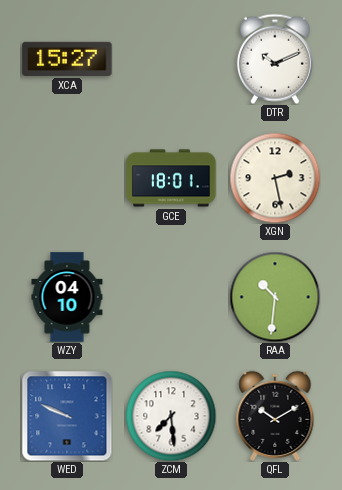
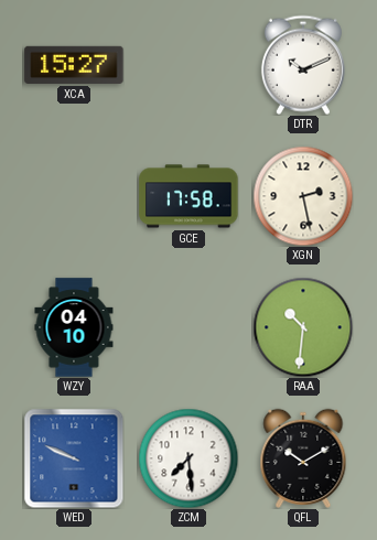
GCE: 18:01 -> 17:58
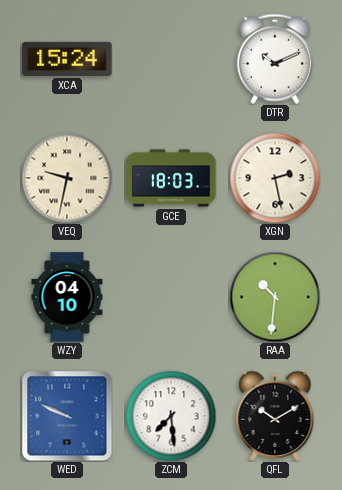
XCA: 15:27 -> 15:24
VEQ: none -> 9:32
GCE: 17:58 -> 18:03
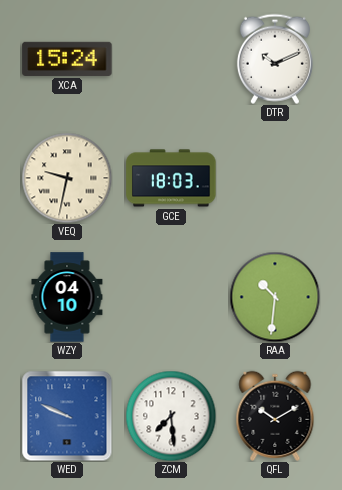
XGN: 2:28 -> none
